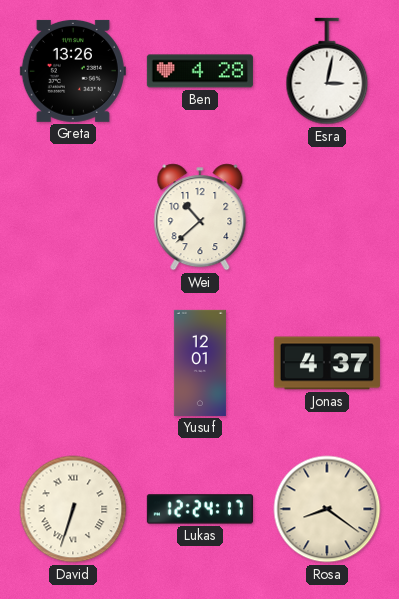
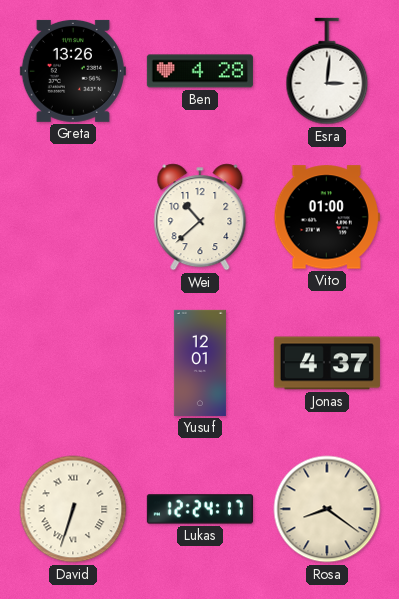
Esra: 3:02 -> 3:01
Vito: none -> 01:00
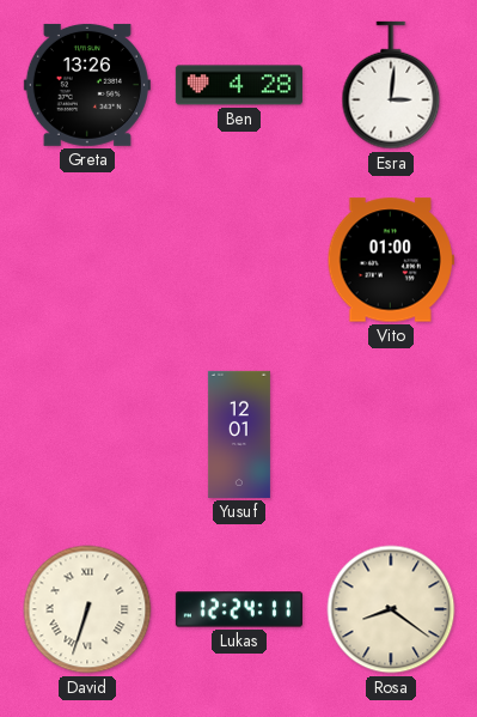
Wei: 10:38 -> none
Jonas: 4:37 -> none
Lukas: 12:24:17 -> 12:24:11
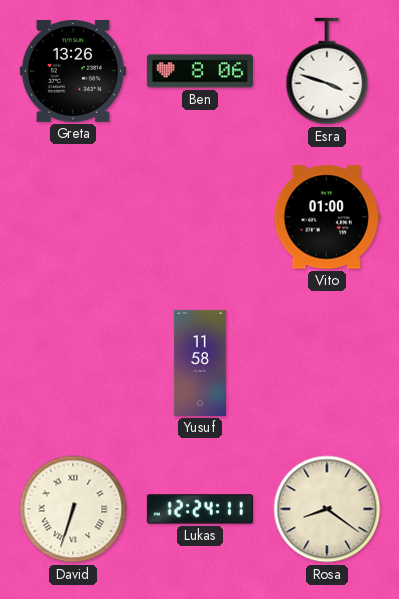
Ben: 4:28 -> 8:06
Esra: 3:01 -> 3:48
Yusuf: 12:01 -> 11:58
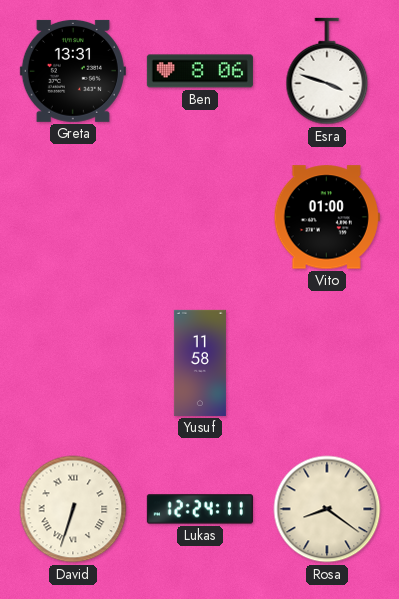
Greta: 13:26 -> 13:31
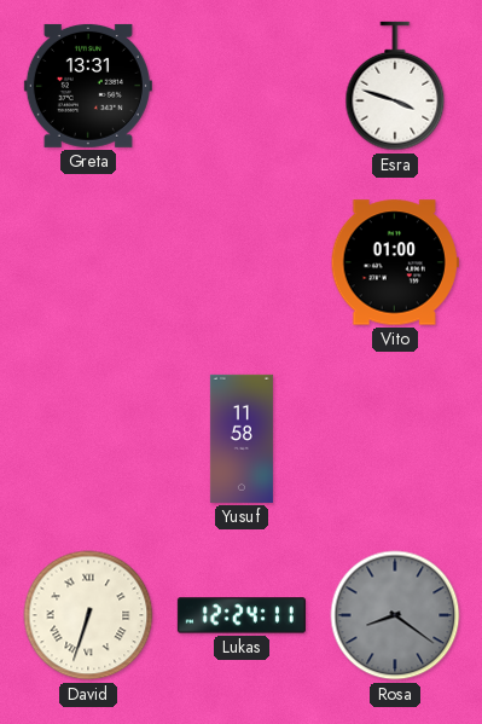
Ben: 8:06 -> none
Rosa dial: cream -> grey
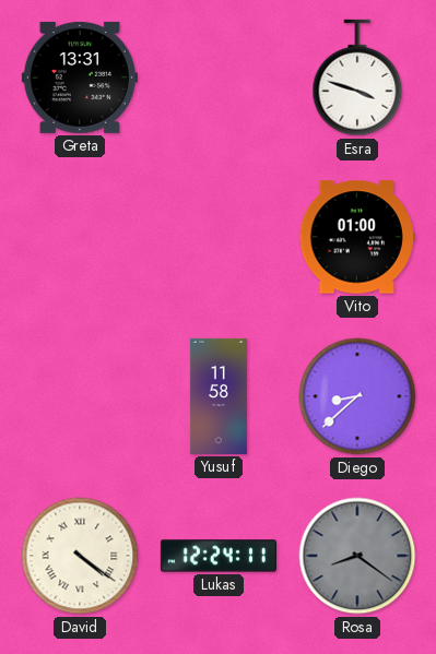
Diego: none -> 8:38
David: 6:33 -> 4:21
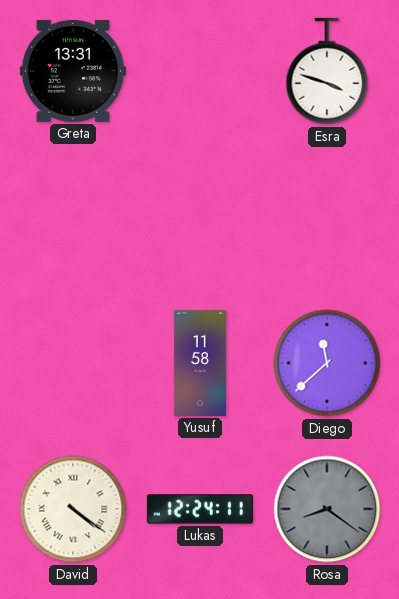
Vito: 01:00 -> none
Diego: 8:38 -> 11:38
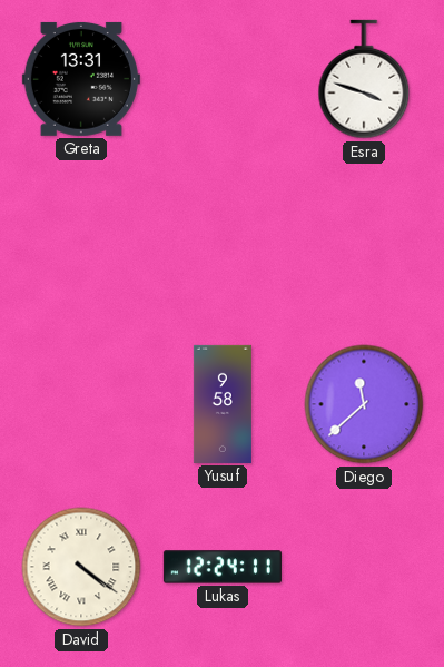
Yusuf: 11:58 -> 9:58
Rosa: 8:21 -> none
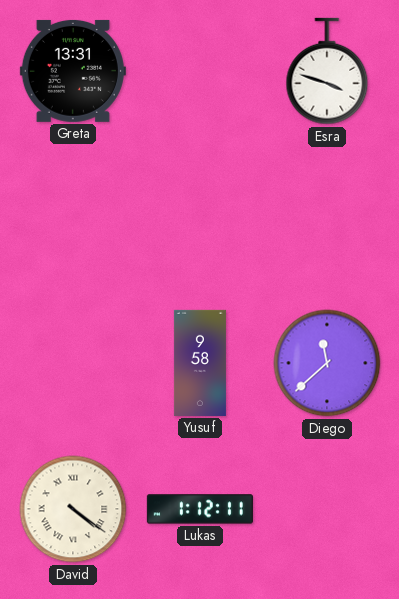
Lukas: 12:24 -> 1:12
